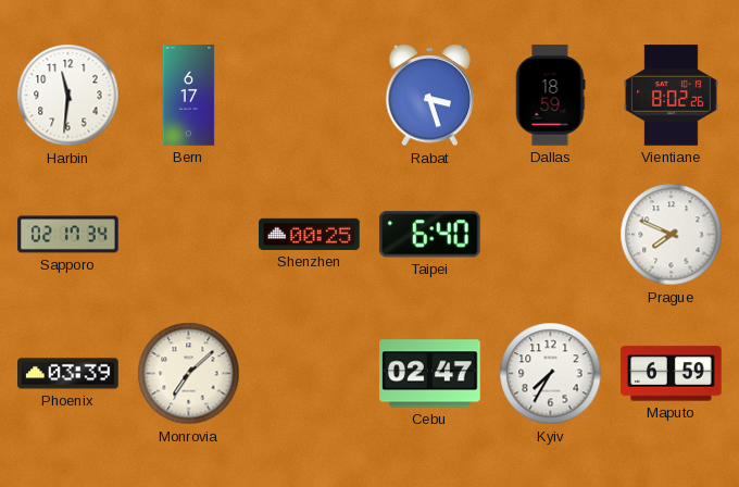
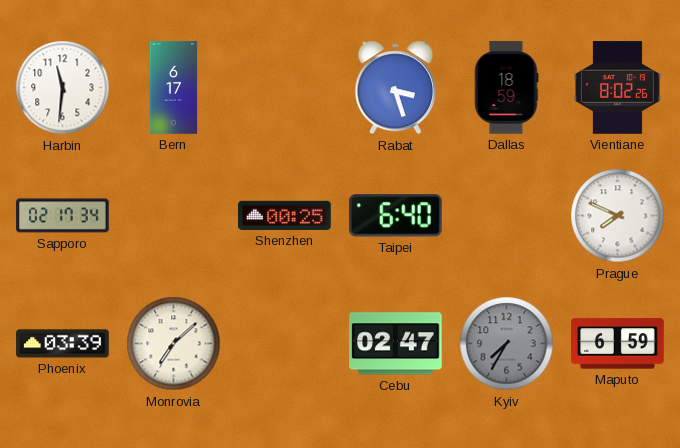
Kyiv dial: white -> grey
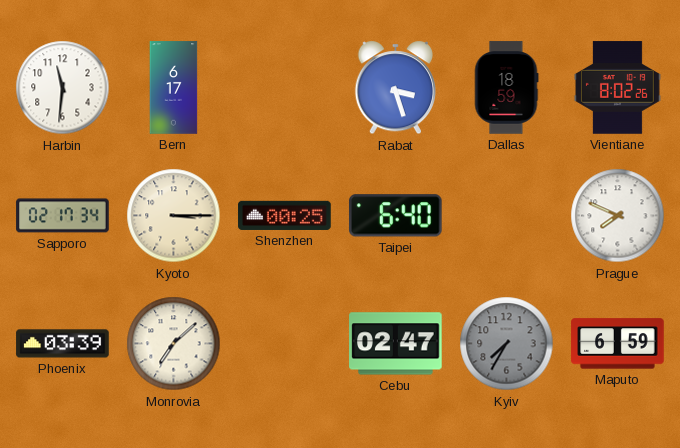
Kyoto: none -> 3:15
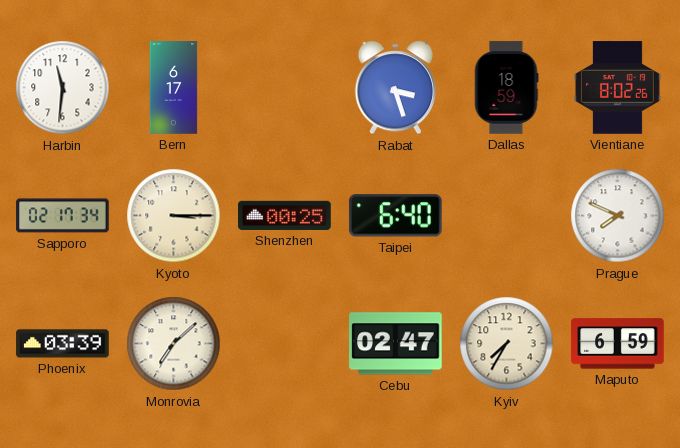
Kyiv dial: grey -> cream
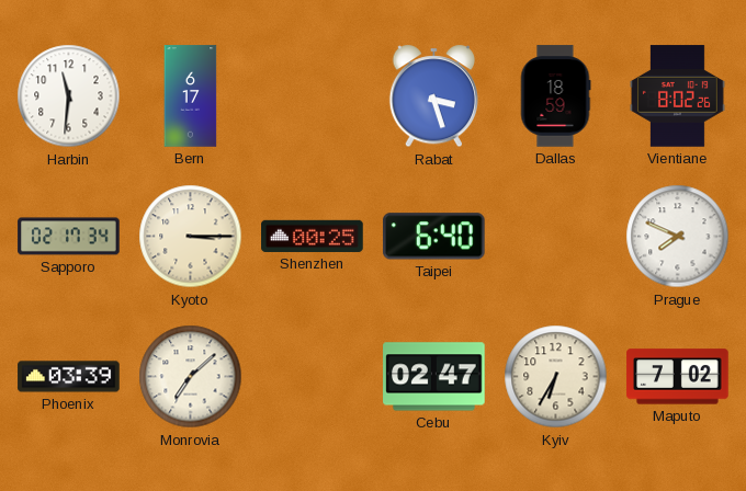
Kyiv: 7:35 -> 6:35
Maputo: 6:59 -> 7:02
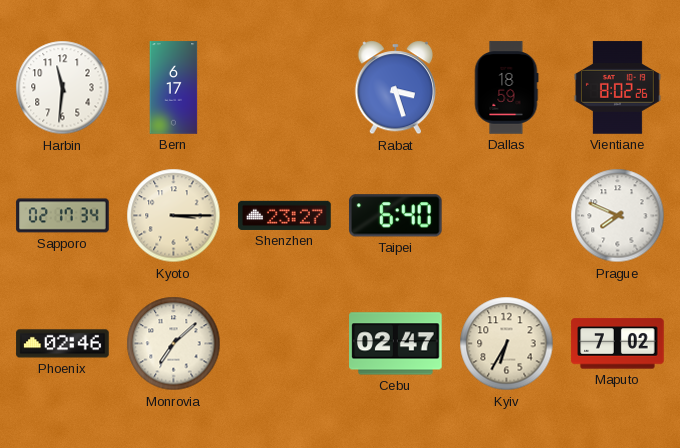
Shenzhen: 00:25 -> 23:27
Phoenix: 03:39 -> 02:46
